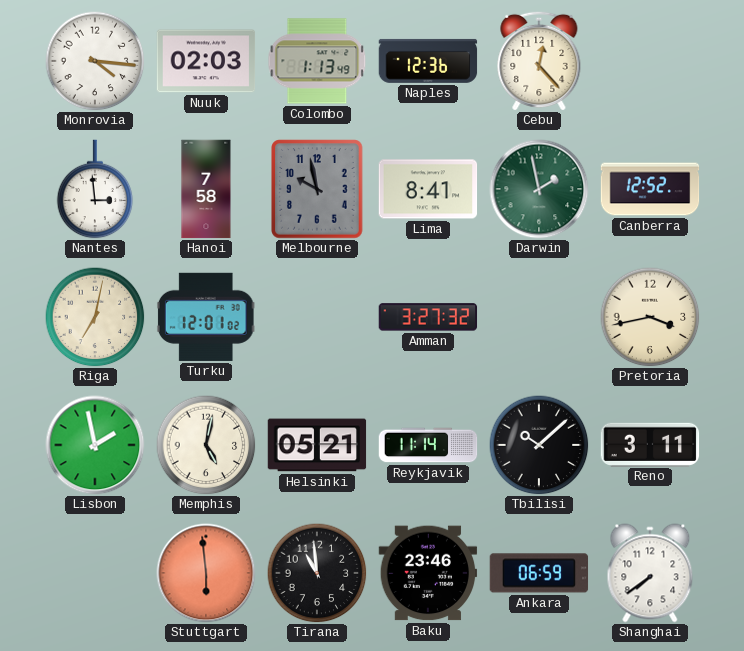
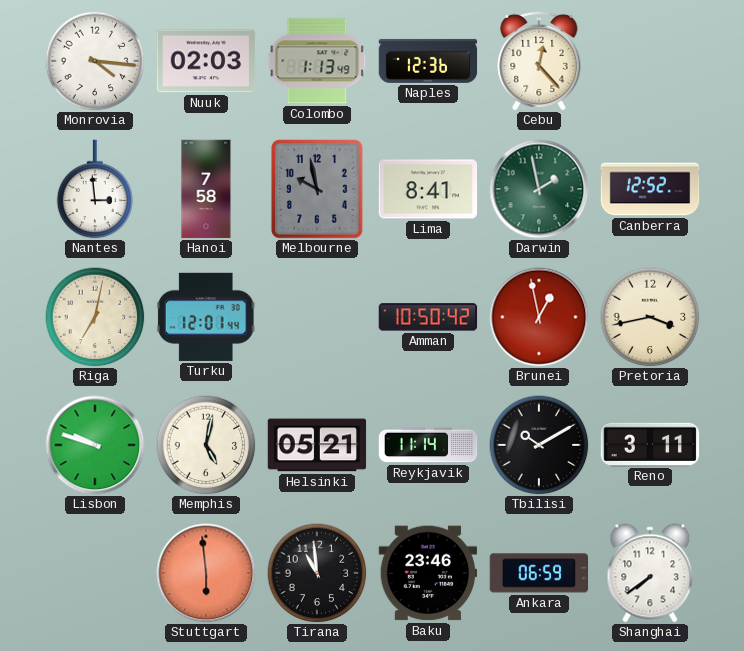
Turku: 12:01:02 -> 12:01:44
Amman: 3:27 -> 10:50
Brunei: none -> 12:58
Lisbon: 1:58 -> 9:48
Tbilisi: 10:08 -> 10:10
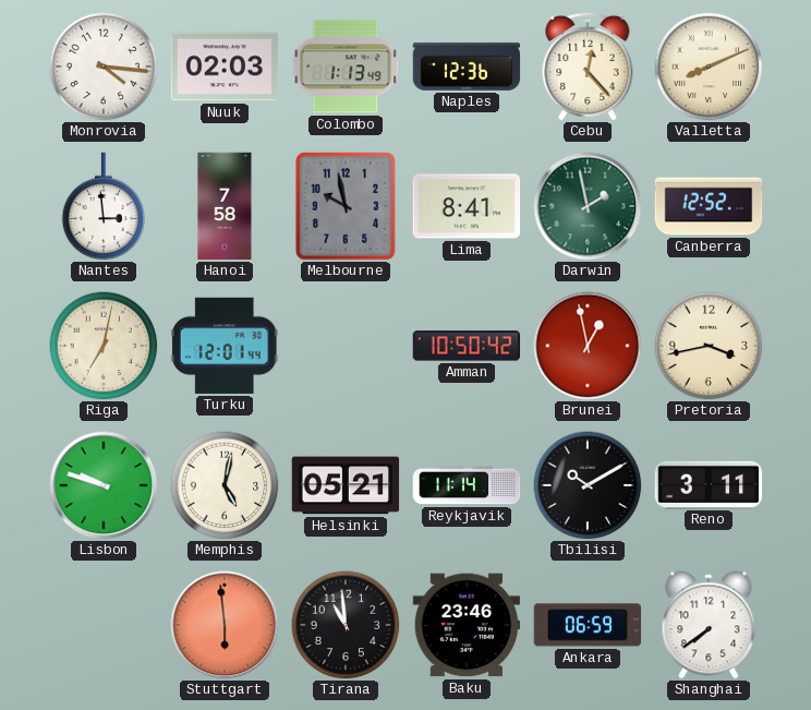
Valletta: none -> 8:11
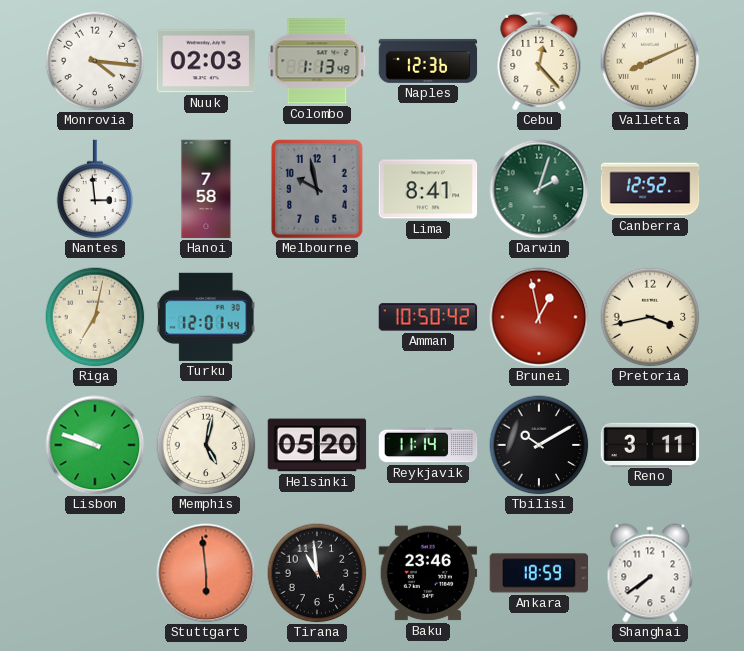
Darwin: 1:58 -> 2:03
Helsinki: 05:21 -> 05:20
Ankara: 06:59 -> 18:59
